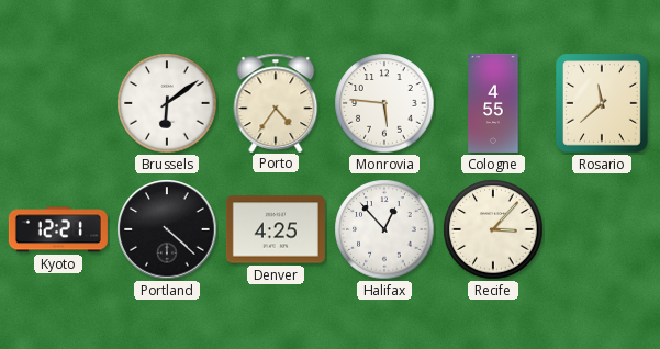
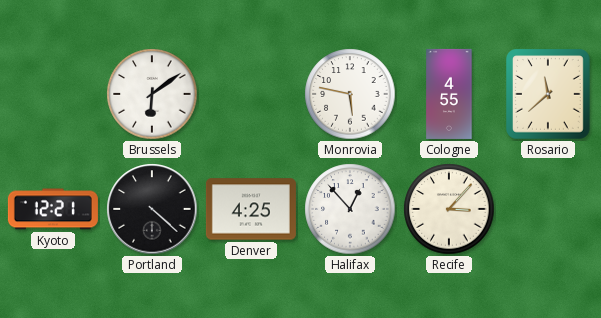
Porto: 4:36 -> none
Monrovia: 5:46 -> 5:47
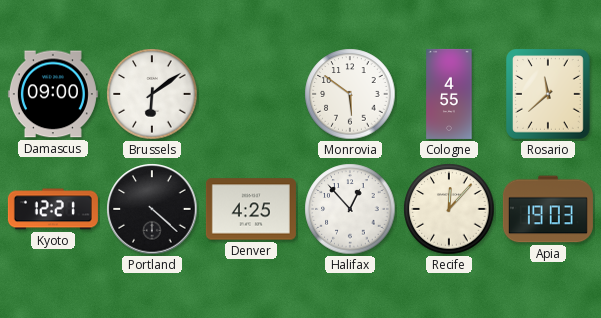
Damascus: none -> 09:00
Monrovia: 5:47 -> 5:51
Recife: 3:07 -> 12:07
Apia: none -> 19:03
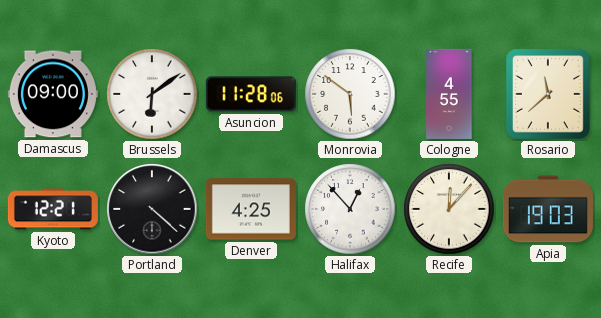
Asuncion: none -> 11:28
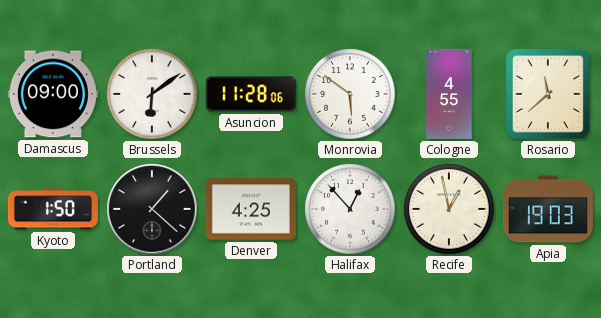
Kyoto: 12:21 -> 1:50
Portland: 4:22 -> 1:22
Recife: 12:07 -> 12:58
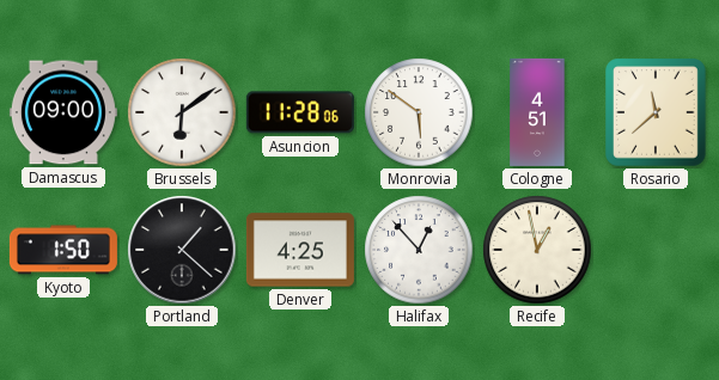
Cologne: 4:55 -> 4:51
Apia: 19:03 -> none
